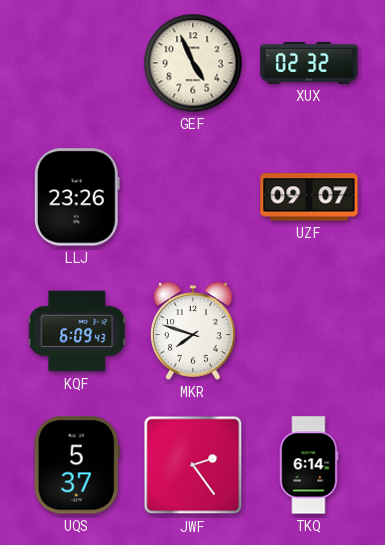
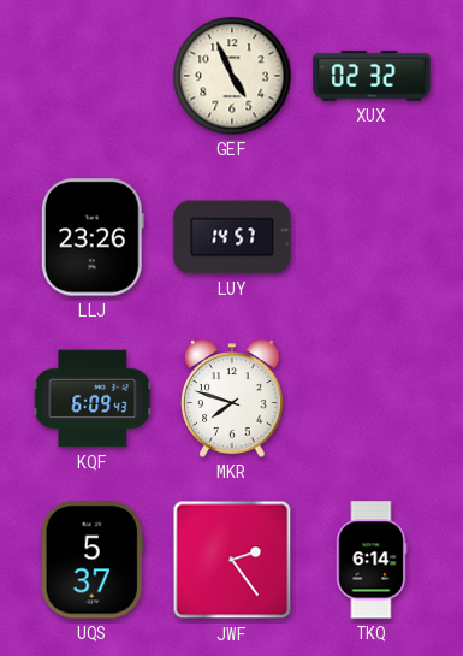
LUY: none -> 14:57
UZF: 09:07 -> none
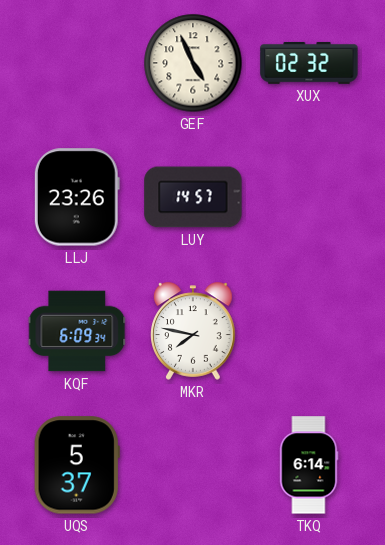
KQF: 6:09:43 -> 6:09:34
MKR: 7:48 -> 7:47
JWF: 2:24 -> none
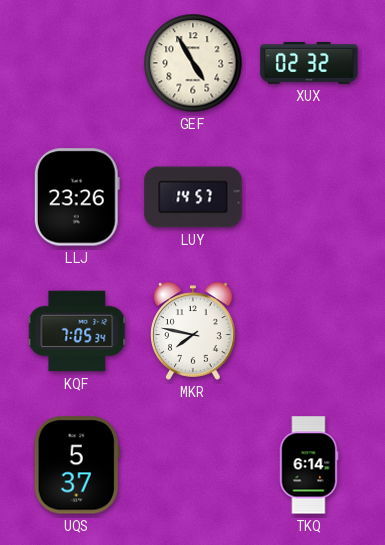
GEF: 4:56 -> 4:55
KQF: 6:09 -> 7:05
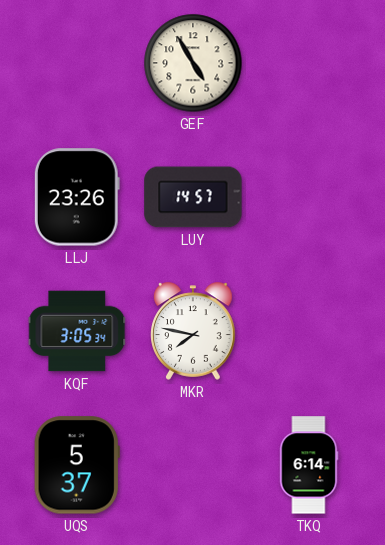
XUX: 02:32 -> none
KQF: 7:05 -> 3:05
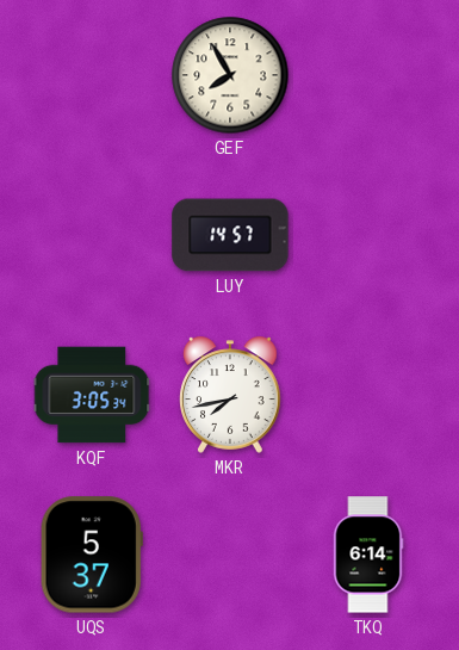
GEF: 4:55 -> 7:55
LLJ: 23:26 -> none
MKR: 7:47 -> 7:43
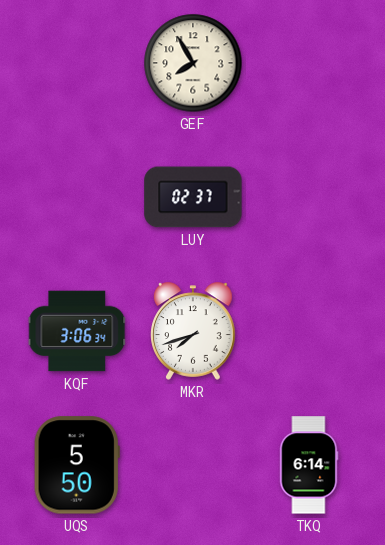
LUY: 14:57 -> 02:37
KQF: 3:05 -> 3:06
MKR: 7:43 -> 7:42
UQS: 5:37 -> 5:50
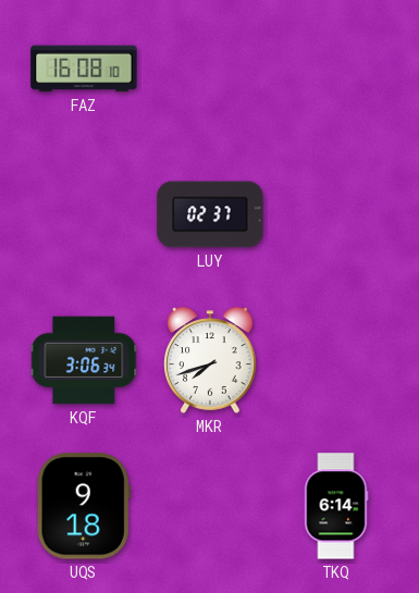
FAZ: none -> 16:08
GEF: 7:55 -> none
UQS: 5:50 -> 9:18
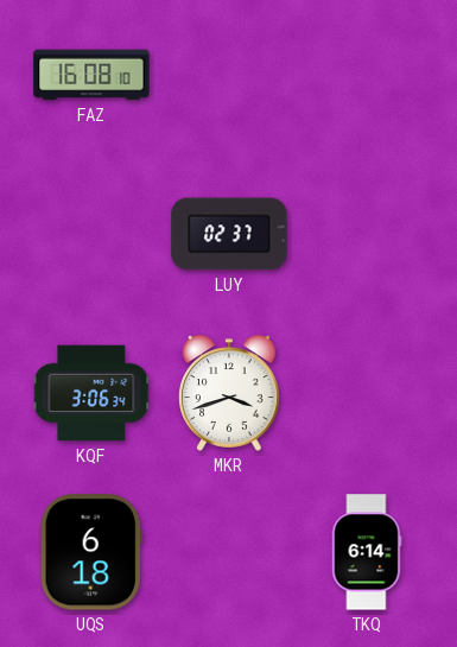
MKR: 7:42 -> 3:42
UQS: 9:18 -> 6:18
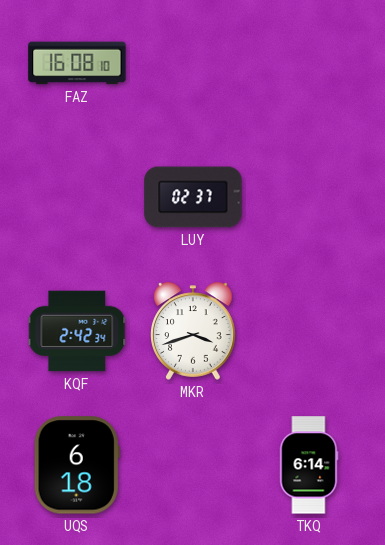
KQF: 3:06 -> 2:42
